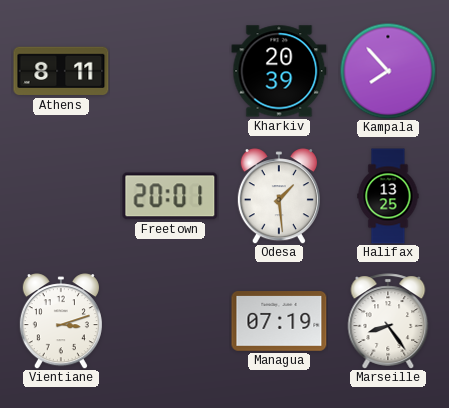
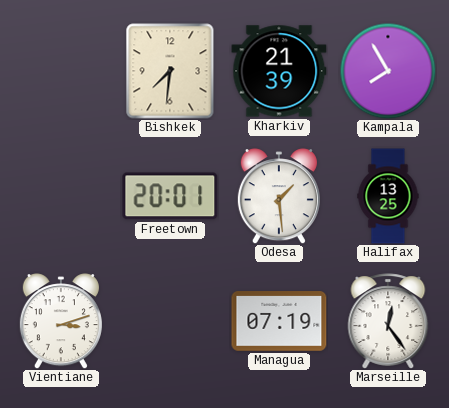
Athens: 8:11 -> none
Bishkek: none -> 7:31
Kharkiv: 20:39 -> 21:39
Kampala: 7:53 -> 7:55
Marseille: 8:24 -> 12:24
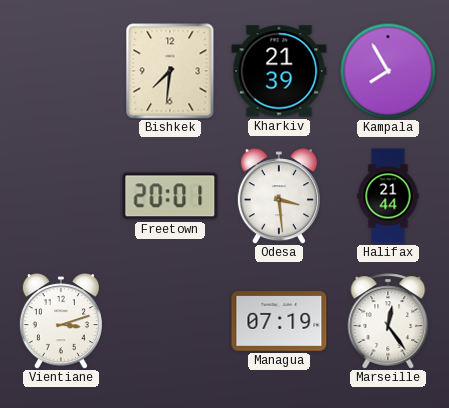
Odesa: 1:29 -> 3:29
Halifax: 13:25 -> 21:44
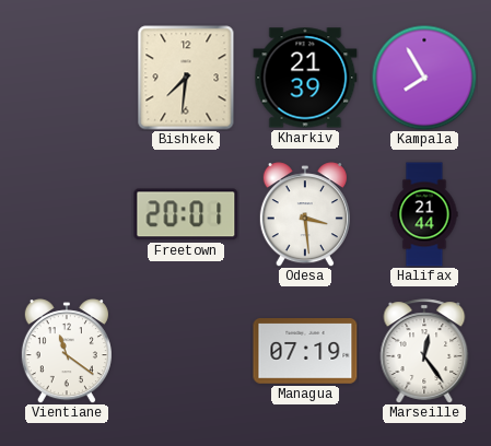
Vientiane: 3:12 -> 11:21
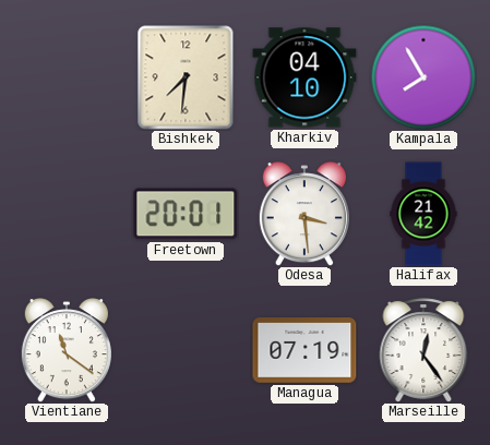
Kharkiv: 21:39 -> 04:10
Halifax: 21:44 -> 21:42
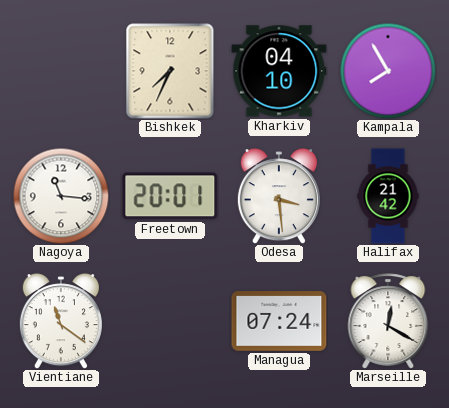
Bishkek: 7:31 -> 7:34
Nagoya: none -> 11:16
Managua: 07:19 -> 07:24
Marseille: 12:24 -> 12:20
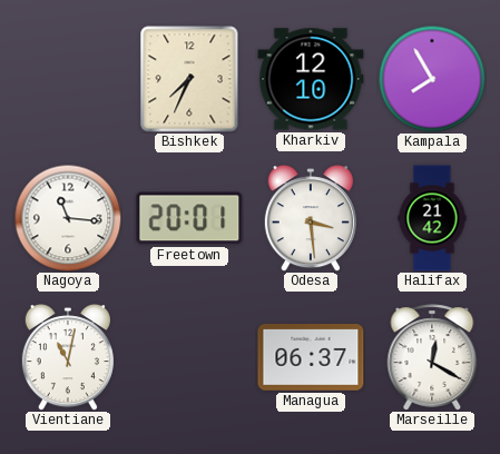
Kharkiv: 04:10 -> 12:10
Vientiane: 11:21 -> 11:02
Managua: 07:24 -> 06:37
